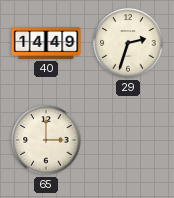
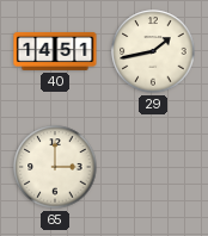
40: 14:49 -> 14:51
29: 2:33 -> 1:43
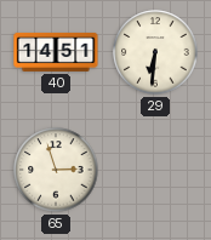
29: 1:43 -> 6:31
65: 3:00 -> 2:57
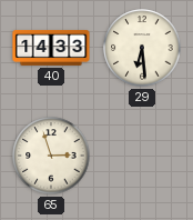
40: 14:51 -> 14:33
29: 6:31 -> 6:29
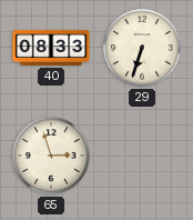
40: 14:33 -> 08:33
29: 6:29 -> 6:33
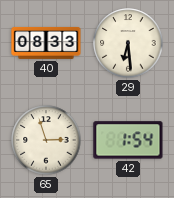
29: 6:33 -> 6:29
42: none -> 1:54
